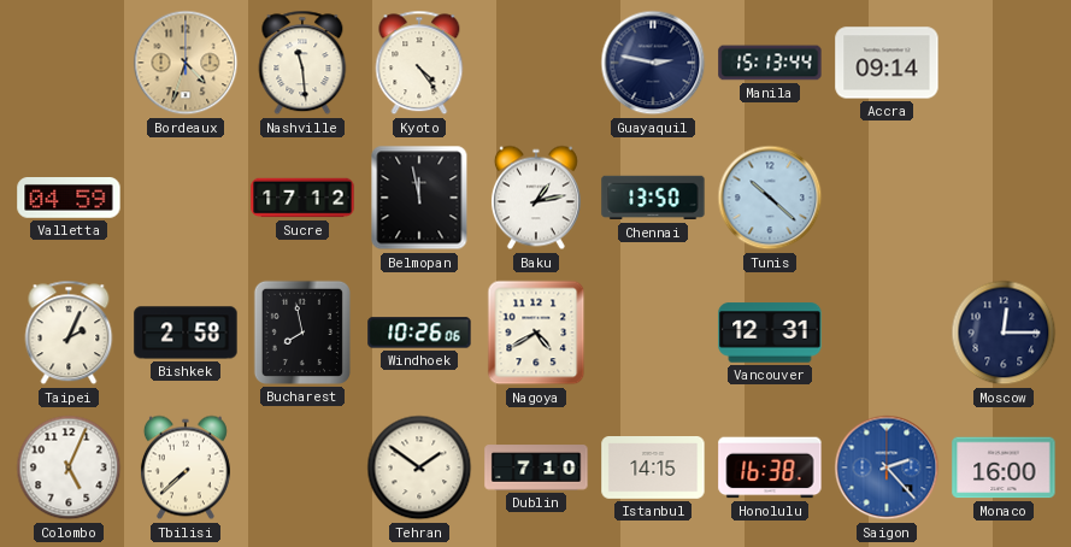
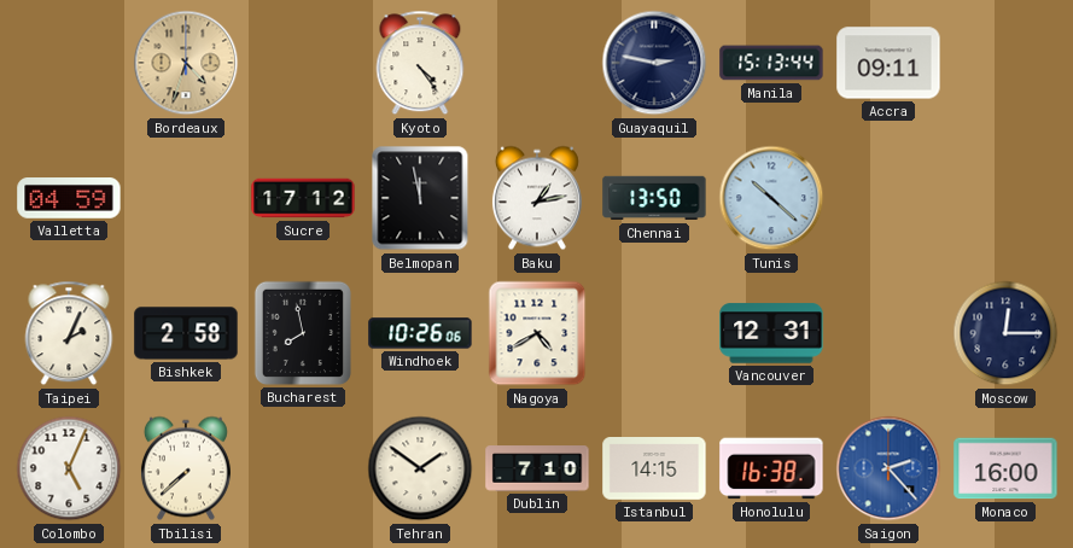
Nashville: 11:29 -> none
Accra: 09:14 -> 09:11
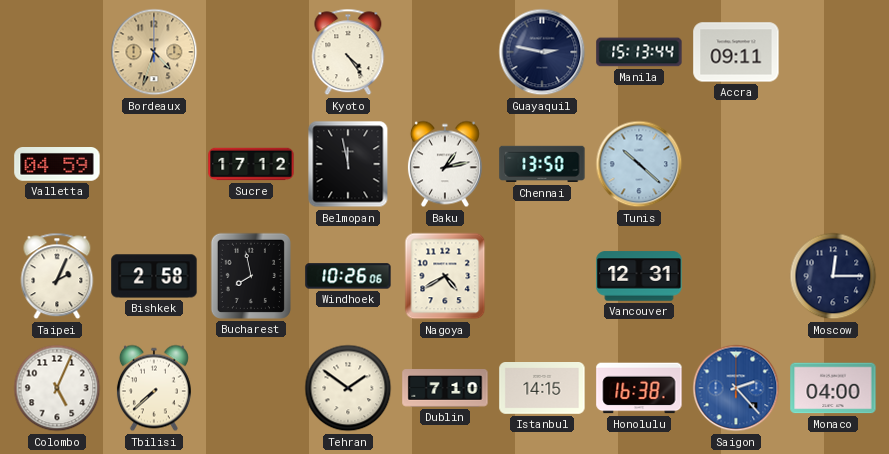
Monaco: 16:00 -> 04:00
